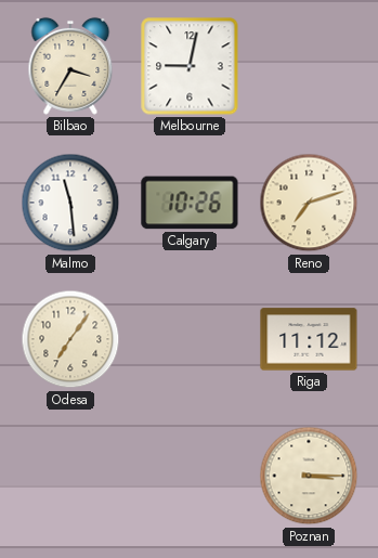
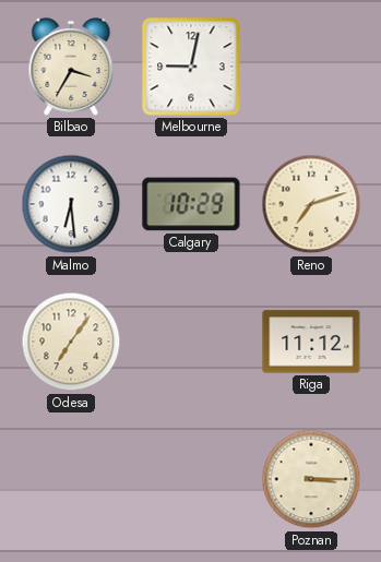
Malmo: 11:29 -> 6:29
Calgary: 10:26 -> 10:29
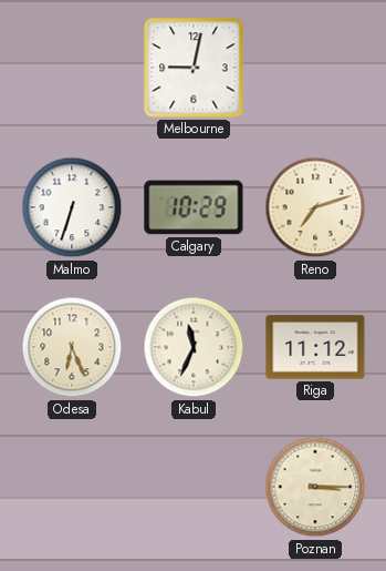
Bilbao: 3:35 -> none
Malmo: 6:29 -> 6:33
Odesa: 7:06 -> 6:26
Kabul: none -> 11:34
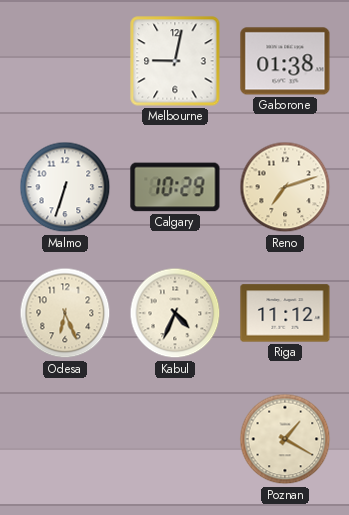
Gaborone: none -> 01:38
Kabul: 11:34 -> 4:34
Poznan: 3:15 -> 1:20
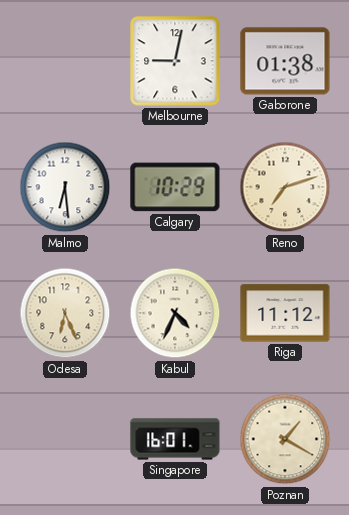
Malmo: 6:33 -> 6:29
Singapore: none -> 16:01
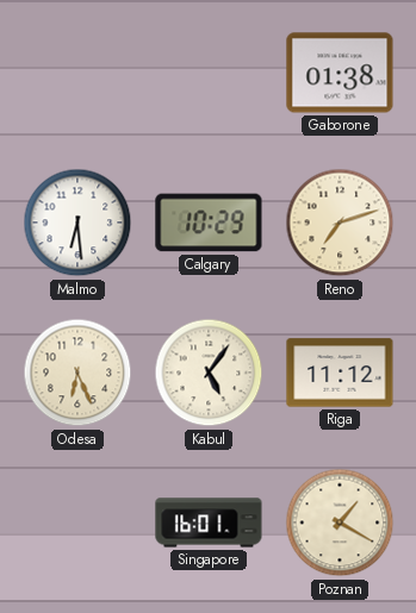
Melbourne: 9:02 -> none
Kabul: 4:34 -> 5:06
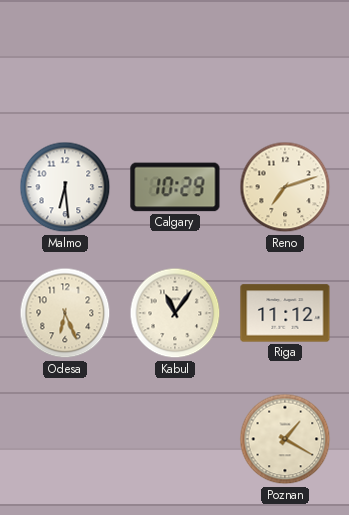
Gaborone: 01:38 -> none
Kabul: 5:06 -> 11:06
Singapore: 16:01 -> none
